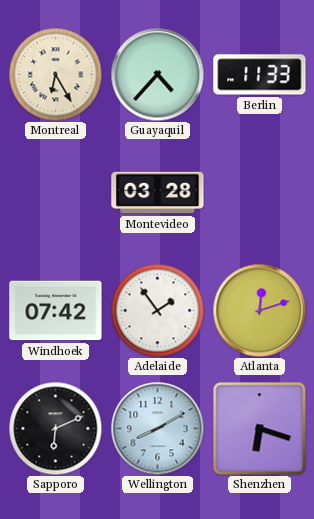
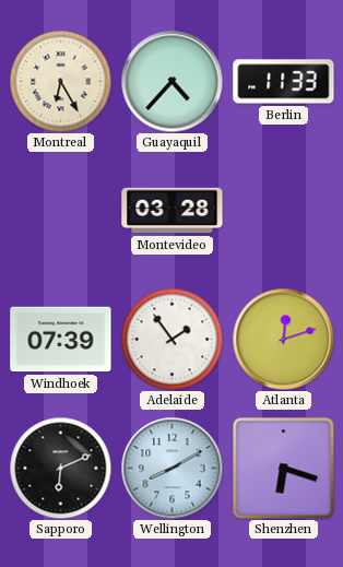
Windhoek: 07:42 -> 07:39
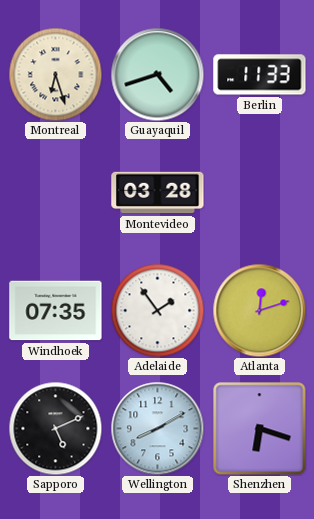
Montreal: 6:25 -> 6:27
Guayaquil: 4:37 -> 4:42
Windhoek: 07:39 -> 07:35
Sapporo: 6:11 -> 5:11
